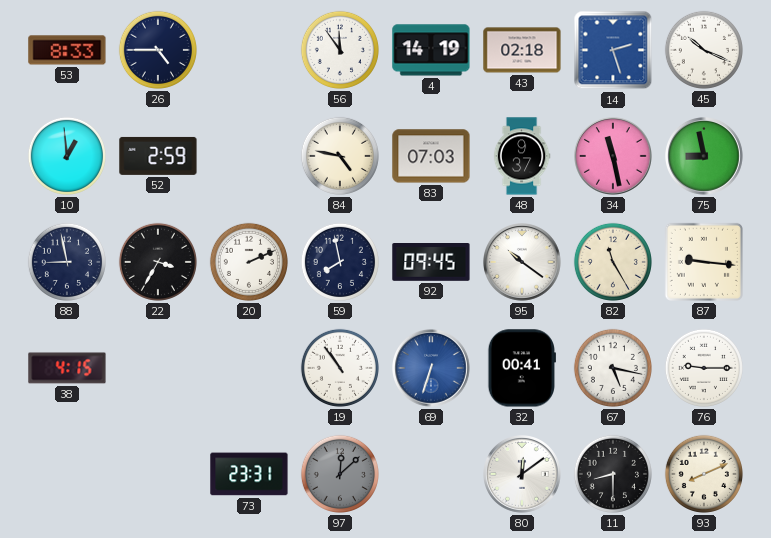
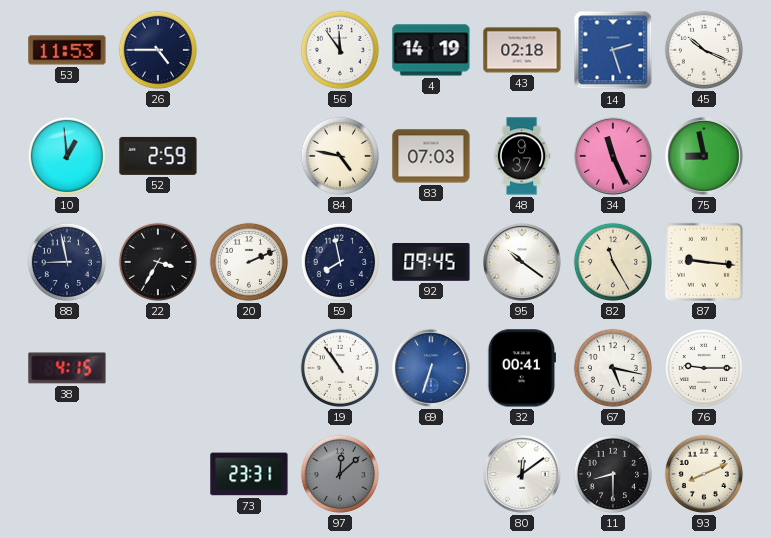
53: 8:33 -> 11:53
34: 11:28 -> 11:26
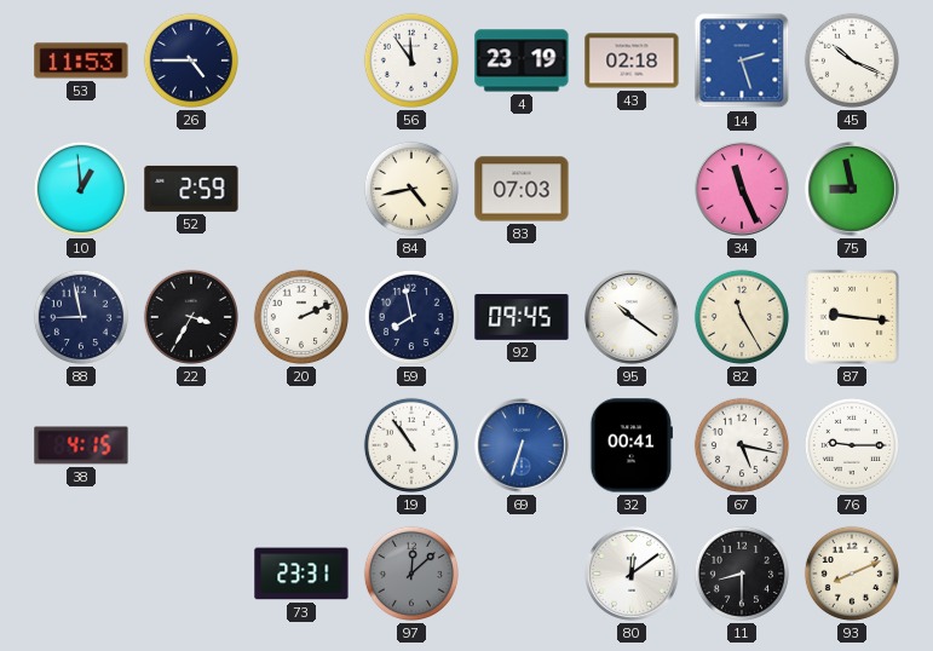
4: 14:19 -> 23:19
84: 4:47 -> 4:43
48: 9:37 -> none
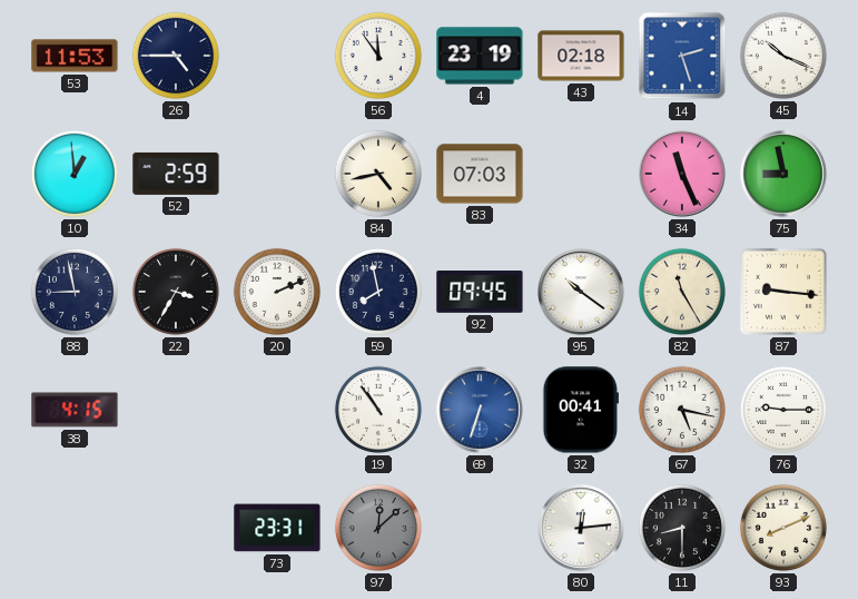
80: 12:09 -> 12:14
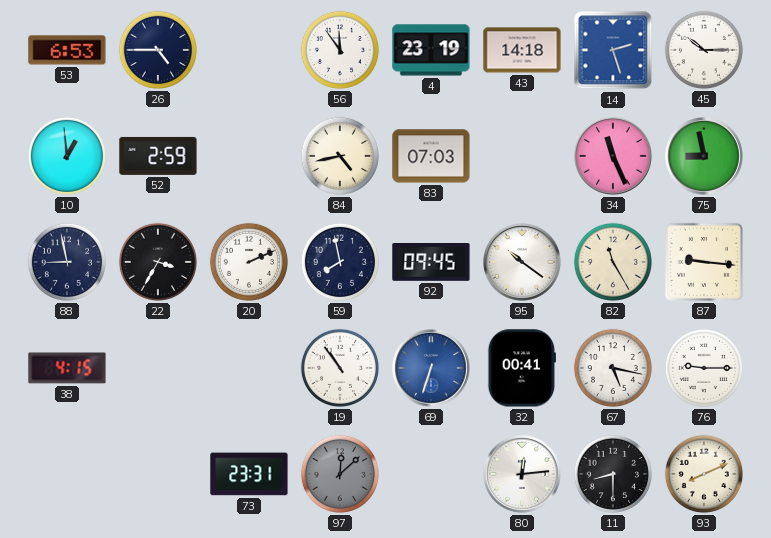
53: 11:53 -> 6:53
43: 02:18 -> 14:18
45: 10:19 -> 10:15
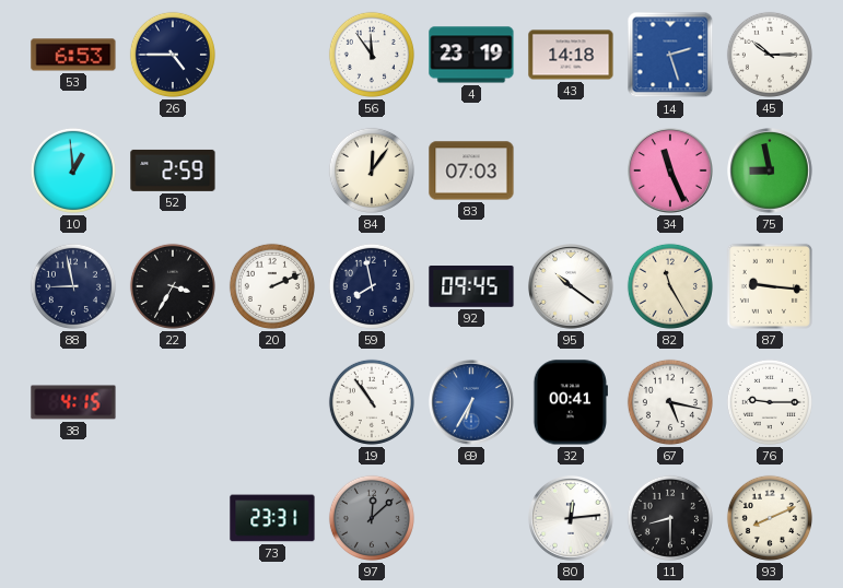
84: 4:43 -> 12:06
69: 6:33 -> 6:35
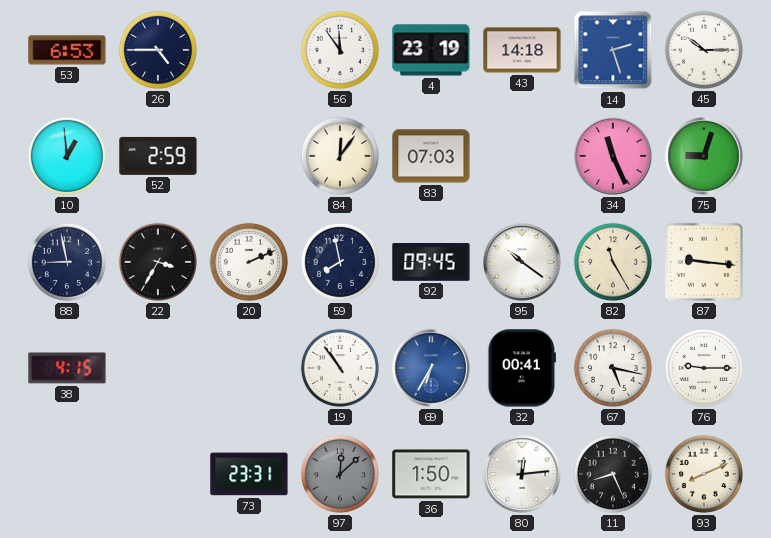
75: 8:58 -> 9:03
36: none -> 1:50
11: 8:30 -> 8:26
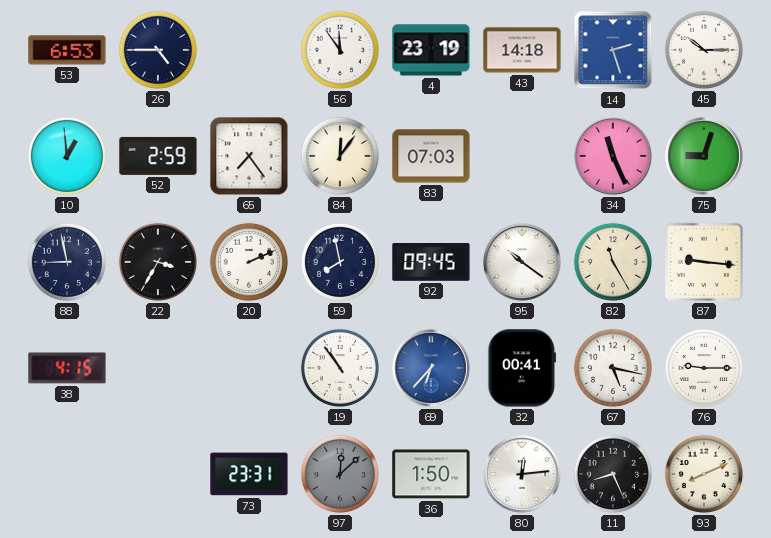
65: none -> 7:24
69: 6:35 -> 6:37
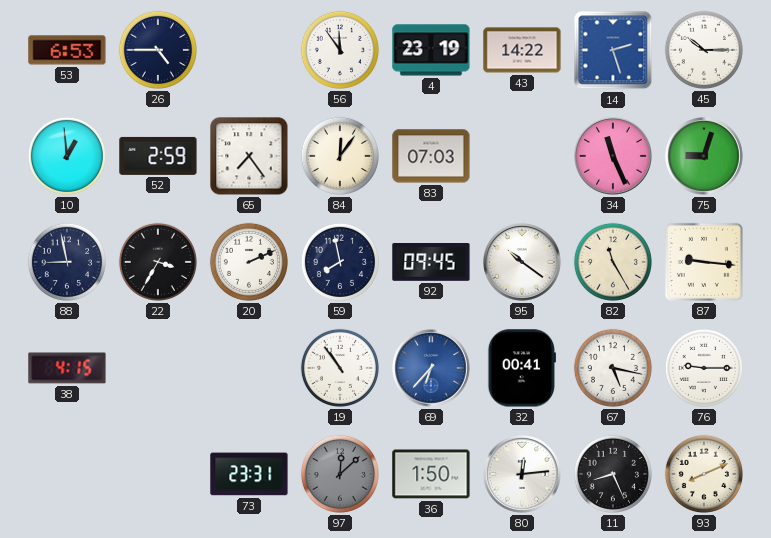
43: 14:18 -> 14:22
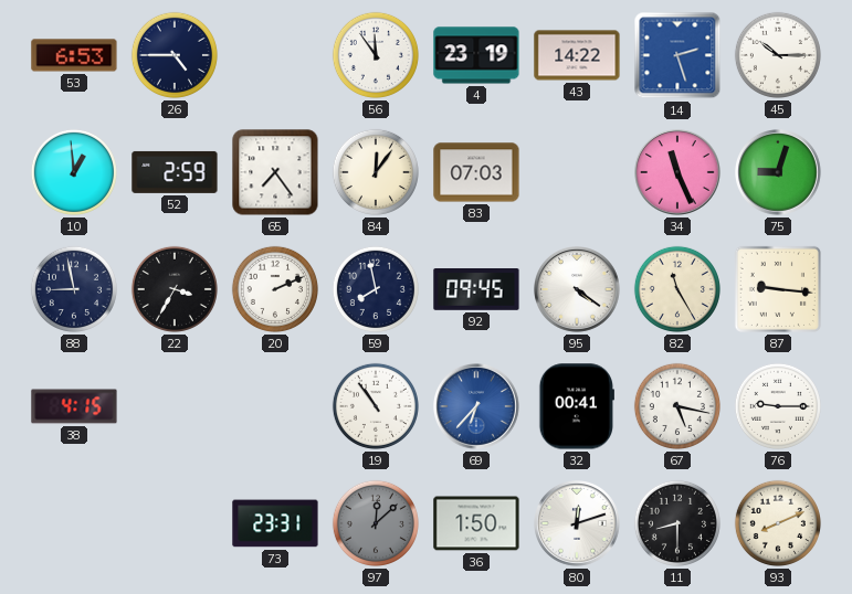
95: 10:21 -> 4:21
80: 12:14 -> 12:12
11: 8:26 -> 8:30
